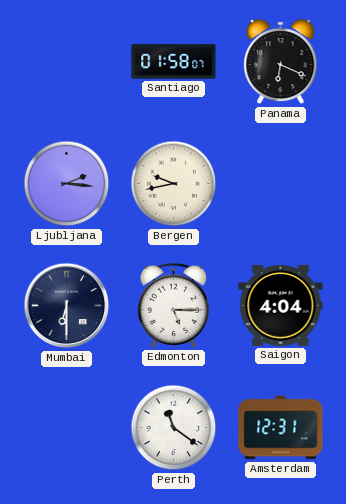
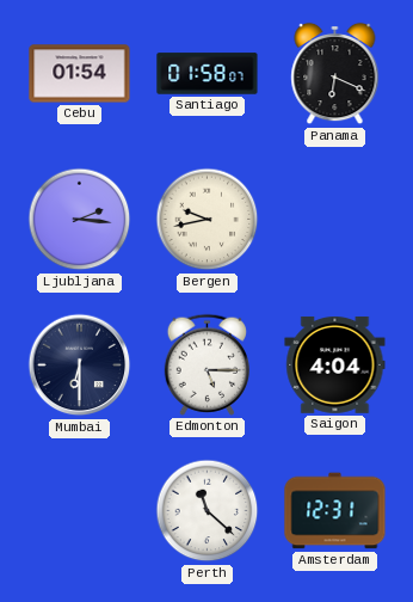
Cebu: none -> 01:54
Perth: 11:21 -> 11:22
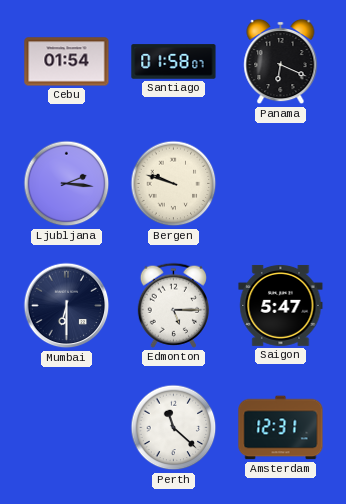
Bergen: 9:43 -> 9:48
Saigon: 4:04 -> 5:47
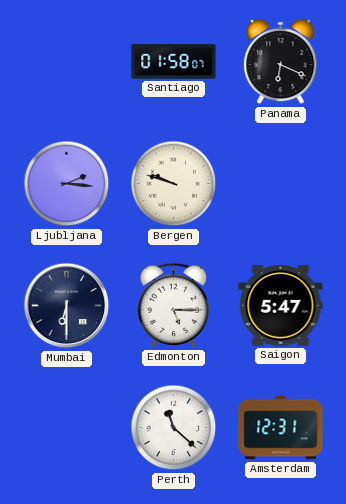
Cebu: 01:54 -> none
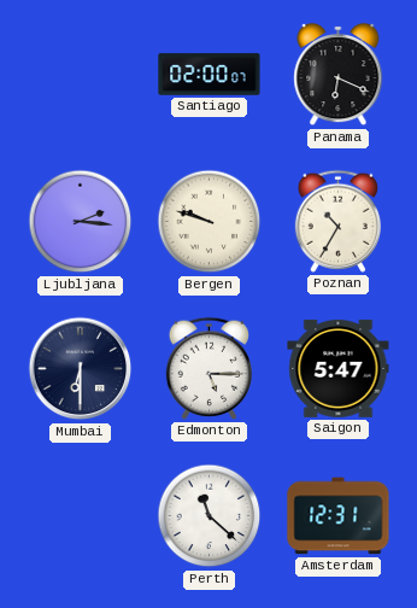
Santiago: 01:58 -> 02:00
Poznan: none -> 10:35
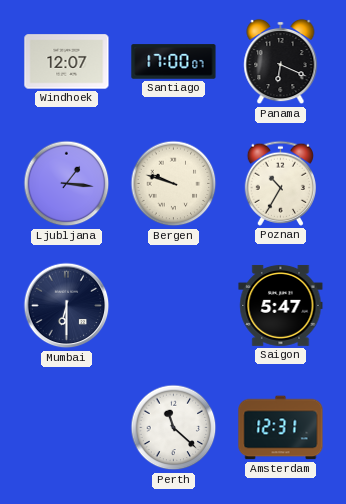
Windhoek: none -> 12:07
Santiago: 02:00 -> 17:00
Ljubljana: 2:16 -> 1:16
Edmonton: 5:15 -> none
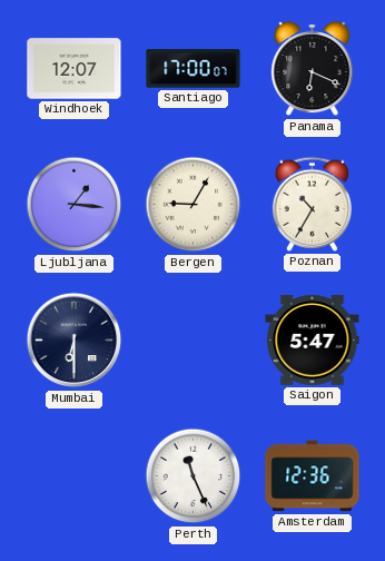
Bergen: 9:48 -> 9:05
Perth: 11:22 -> 11:26
Amsterdam: 12:31 -> 12:36
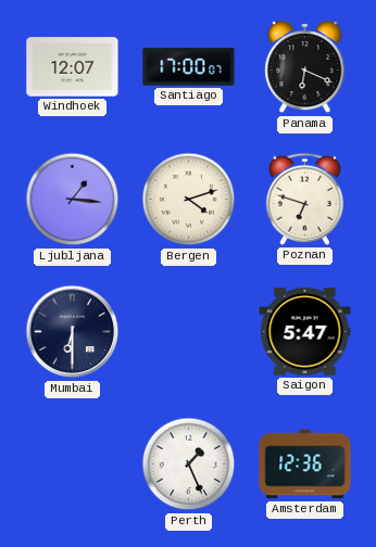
Bergen: 9:05 -> 4:12
Poznan: 10:35 -> 6:48
Perth: 11:26 -> 1:26
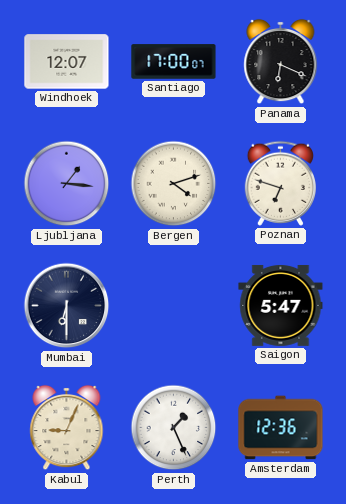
Kabul: none -> 9:04
